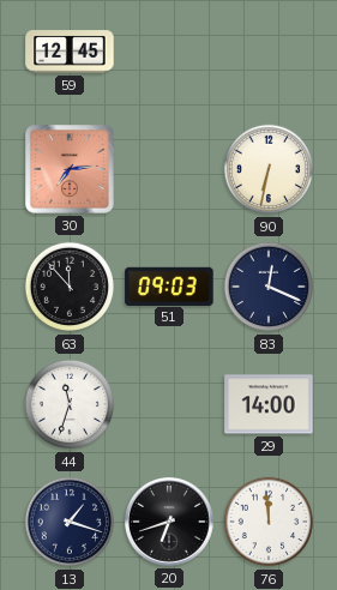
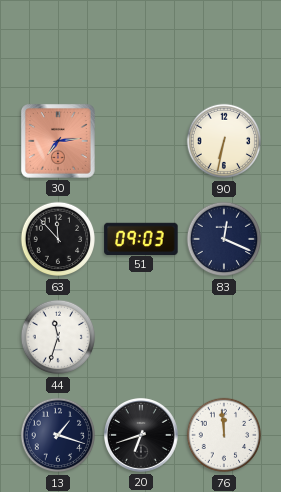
59: 12:45 -> none
29: 14:00 -> none
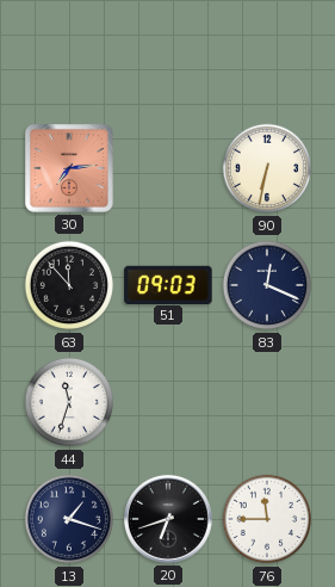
76: 11:59 -> 11:45
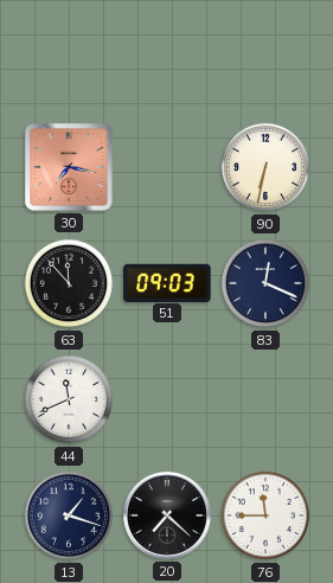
30: 7:14 -> 7:17
44: 11:33 -> 11:41
20: 6:42 -> 7:22
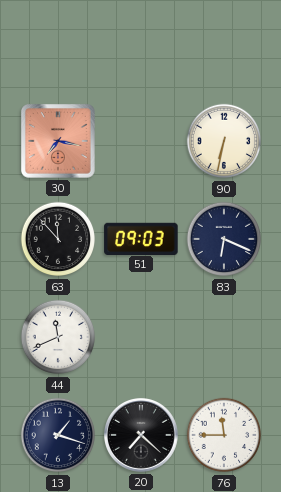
83: 12:19 -> 6:19
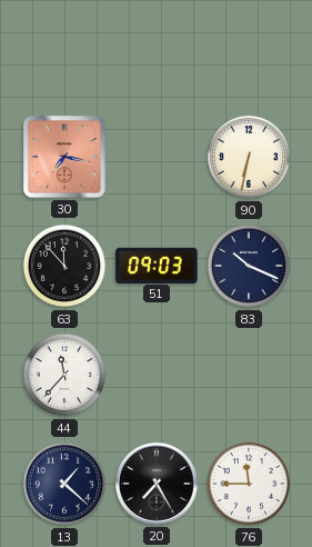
83: 6:19 -> 10:19
44: 11:41 -> 11:37
13: 1:18 -> 1:22
20: 7:22 -> 7:25
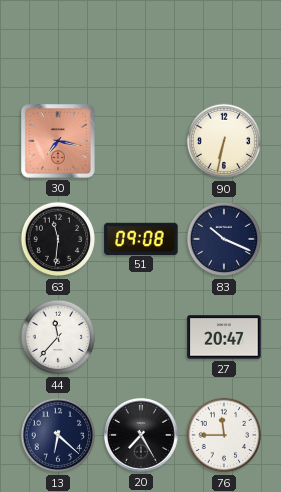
63: 11:53 -> 11:31
51: 09:03 -> 09:08
27: none -> 20:47
13: 1:22 -> 6:22
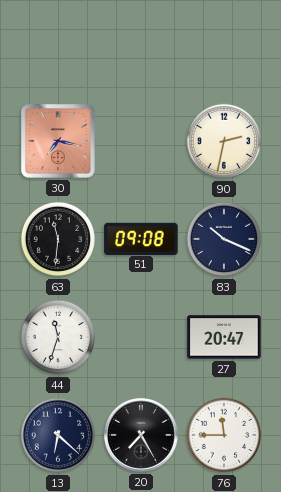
90: 6:32 -> 2:32
44: 11:37 -> 11:33
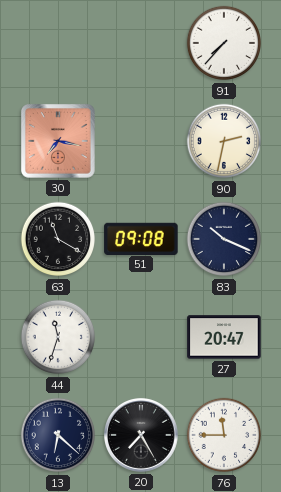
91: none -> 7:37
63: 11:31 -> 11:20
